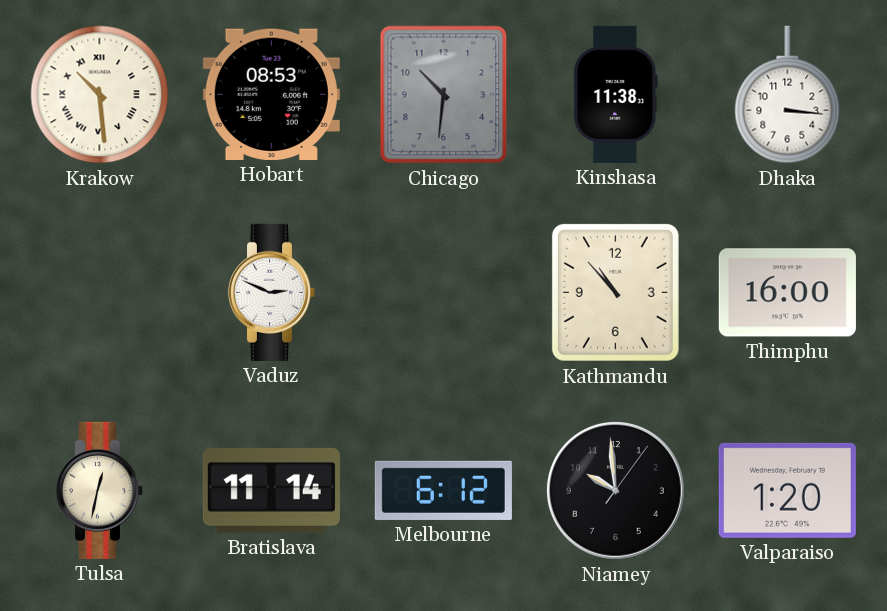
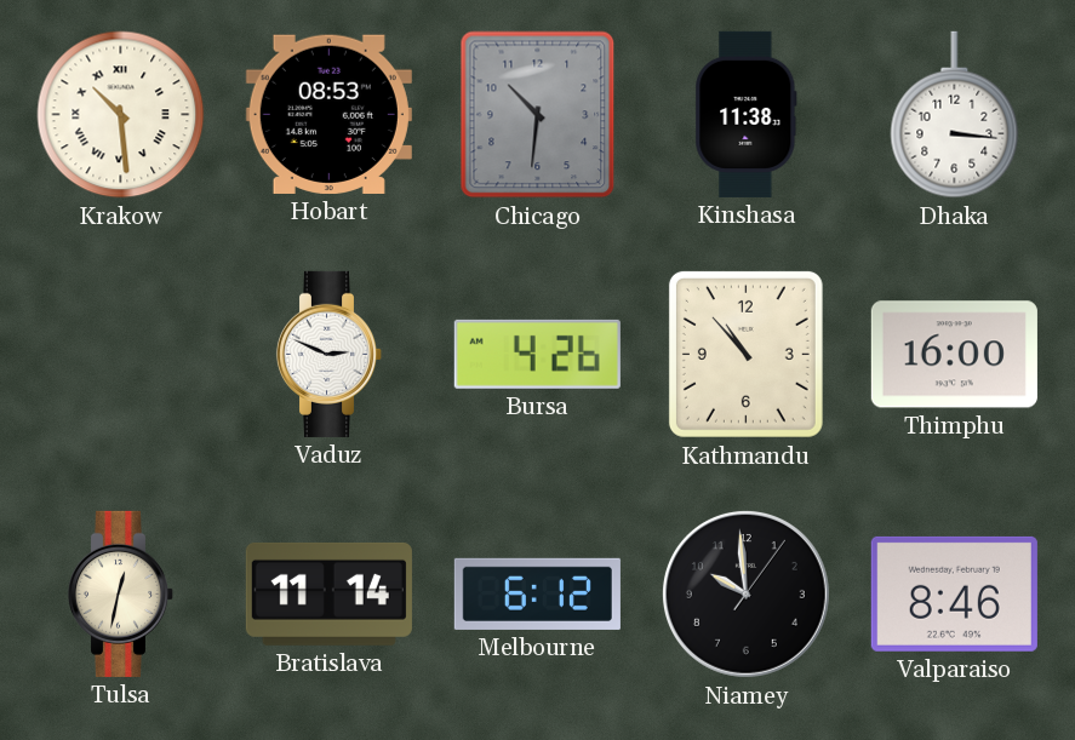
Bursa: none -> 4:26
Valparaiso: 1:20 -> 8:46
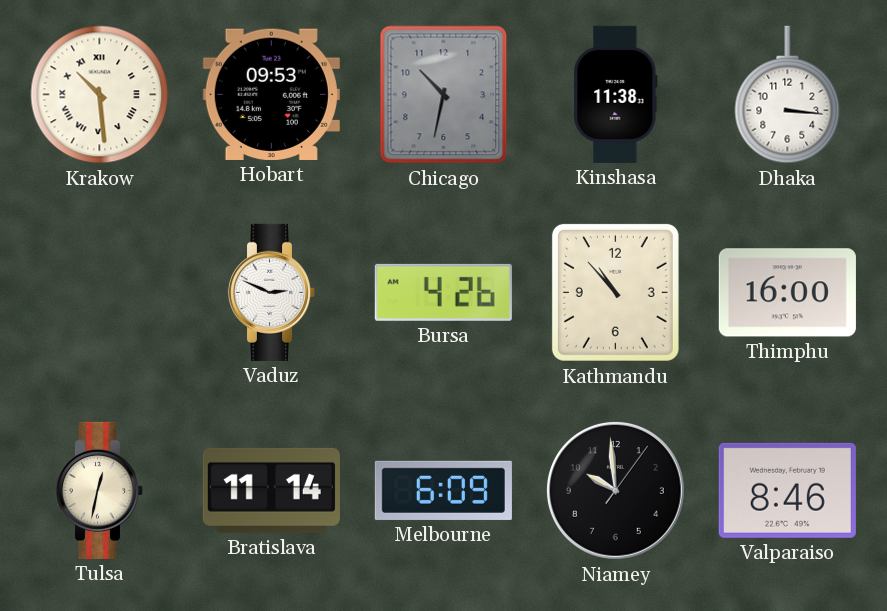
Hobart: 08:53 -> 09:53
Chicago: 10:31 -> 10:32
Melbourne: 6:12 -> 6:09
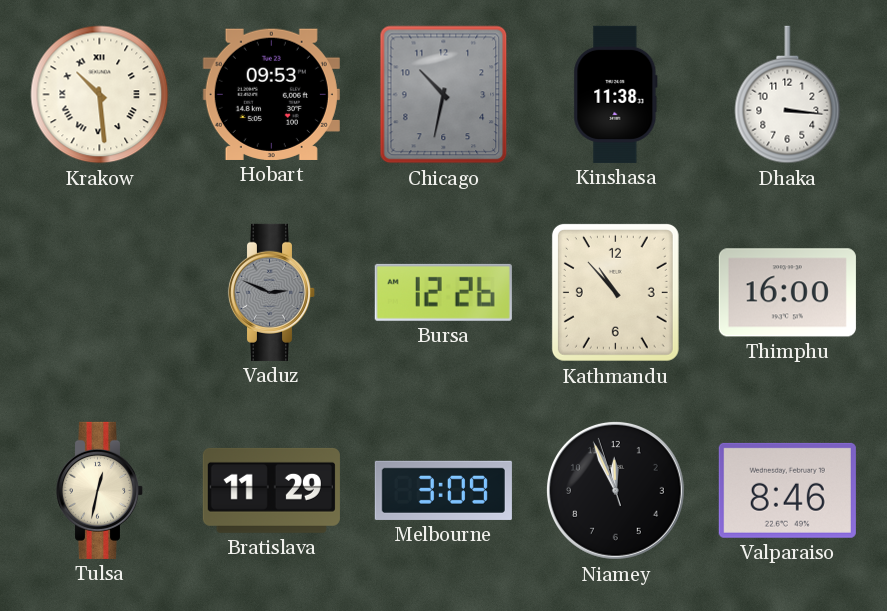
Vaduz dial: white -> grey
Bursa: 4:26 -> 12:26
Bratislava: 11:14 -> 11:29
Melbourne: 6:09 -> 3:09
Niamey: 9:59 -> 11:55
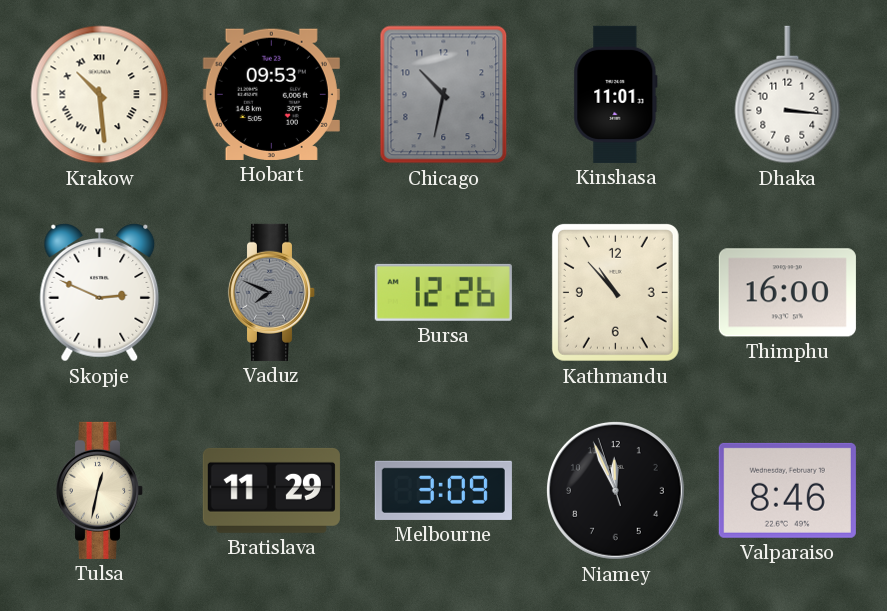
Kinshasa: 11:38 -> 11:01
Skopje: none -> 2:49
Vaduz: 2:49 -> 7:49
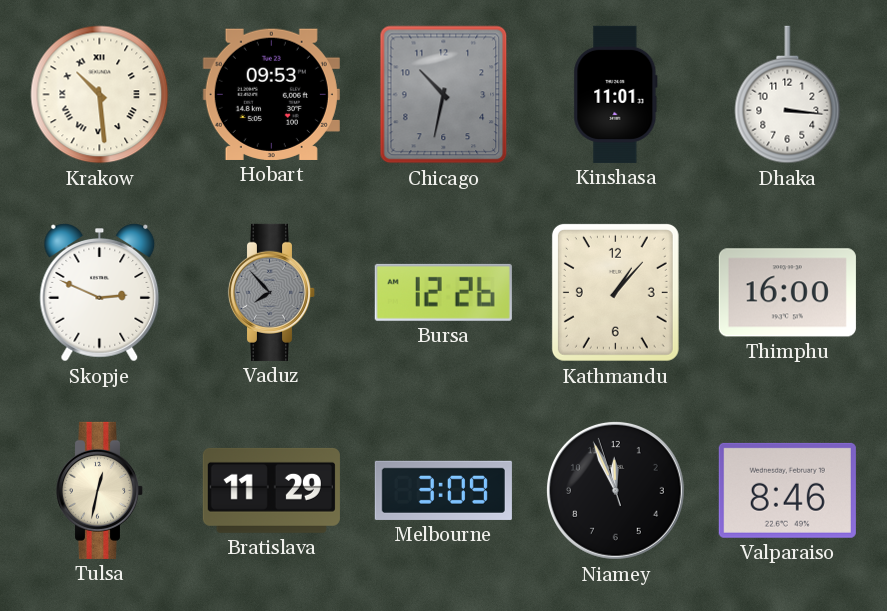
Vaduz: 7:49 -> 7:53
Kathmandu: 10:53 -> 1:07
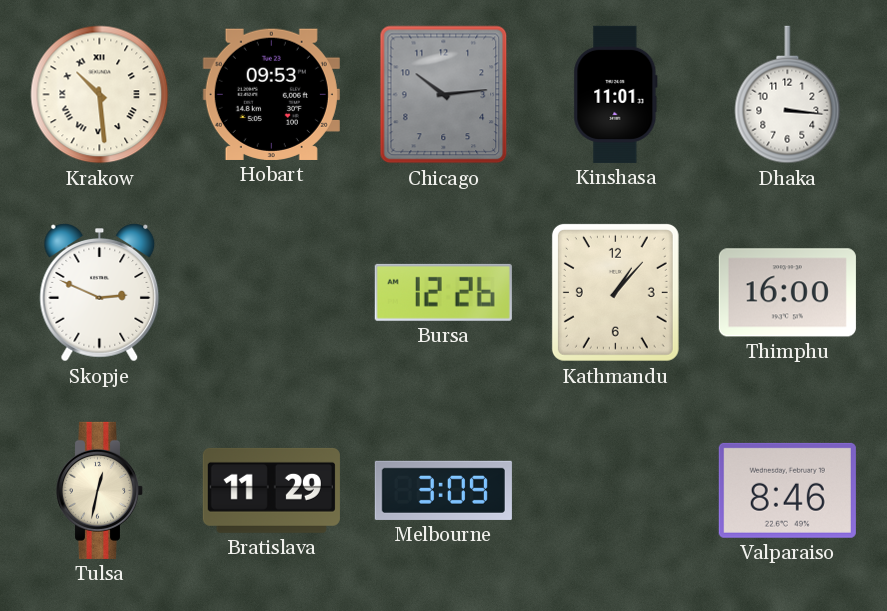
Chicago: 10:32 -> 10:14
Vaduz: 7:53 -> none
Niamey: 11:55 -> none
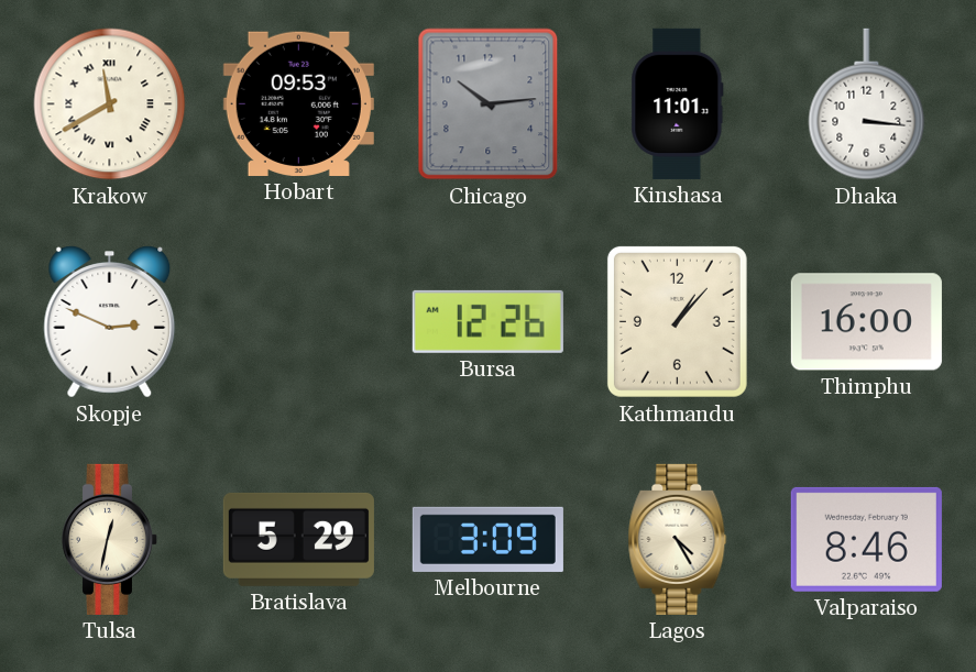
Krakow: 10:29 -> 11:40
Bratislava: 11:29 -> 5:29
Lagos: none -> 4:25
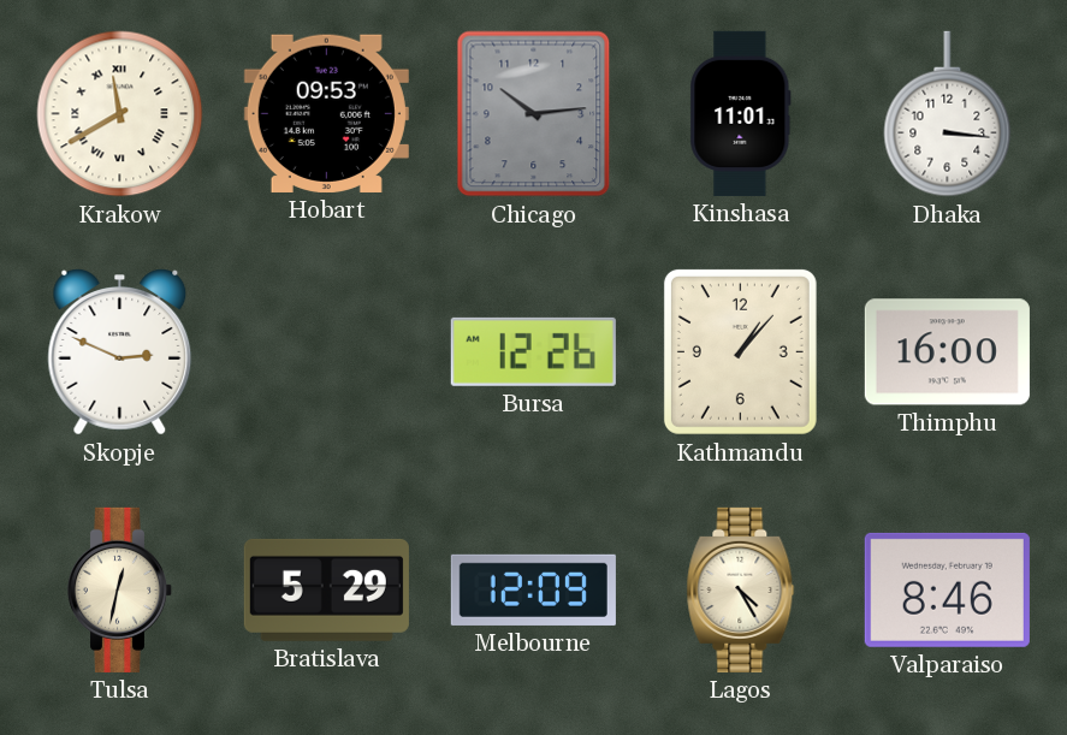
Melbourne: 3:09 -> 12:09
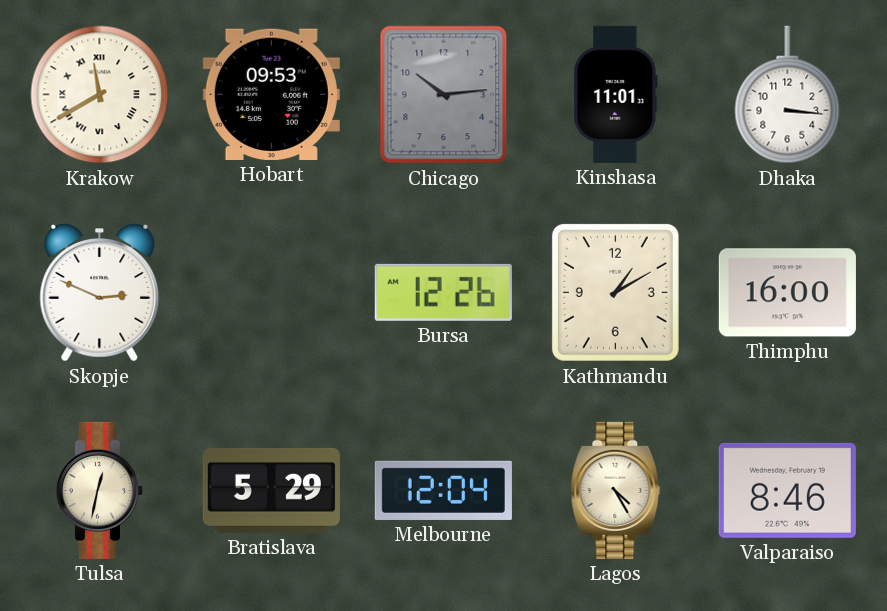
Kathmandu: 1:07 -> 1:10
Melbourne: 12:09 -> 12:04
